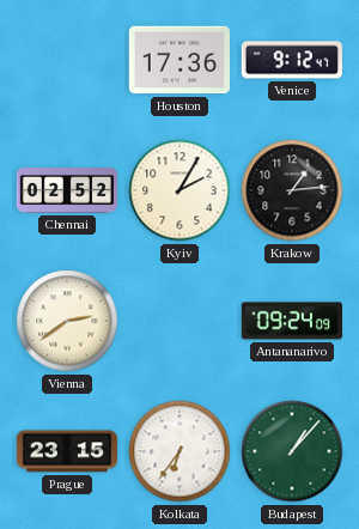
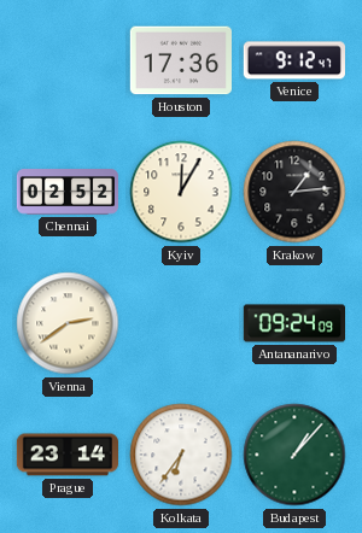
Kyiv: 2:05 -> 12:05
Prague: 23:15 -> 23:14
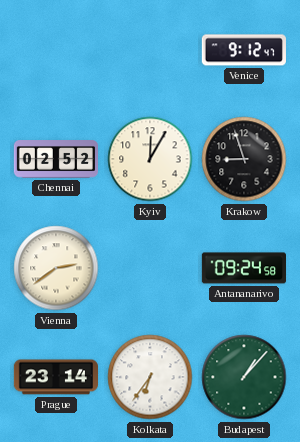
Houston: 17:36 -> none
Krakow: 1:14 -> 8:57
Antananarivo: 09:24:09 -> 09:24:58
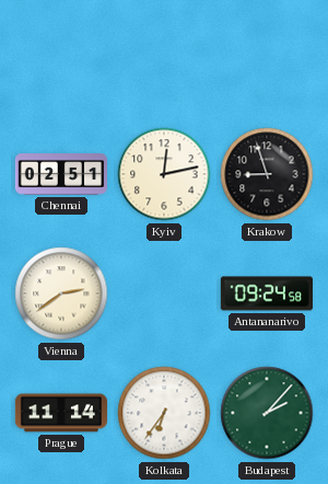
Venice: 9:12 -> none
Chennai: 02:52 -> 02:51
Kyiv: 12:05 -> 12:13
Prague: 23:14 -> 11:14
Budapest: 1:07 -> 2:07
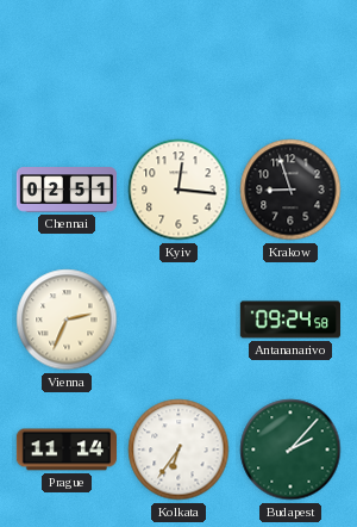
Kyiv: 12:13 -> 12:16
Vienna: 2:39 -> 2:34
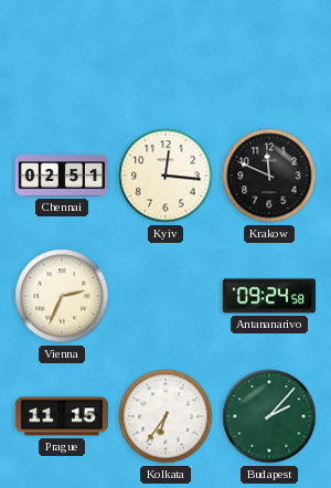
Krakow: 8:57 -> 11:49
Prague: 11:14 -> 11:15
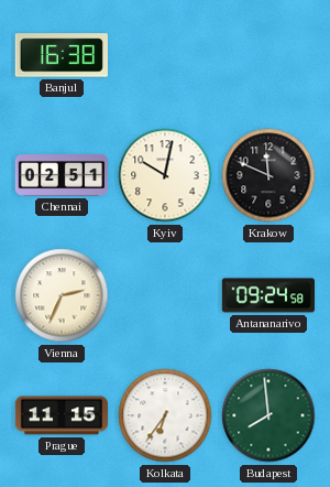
Banjul: none -> 16:38
Kyiv: 12:16 -> 10:02
Budapest: 2:07 -> 7:59
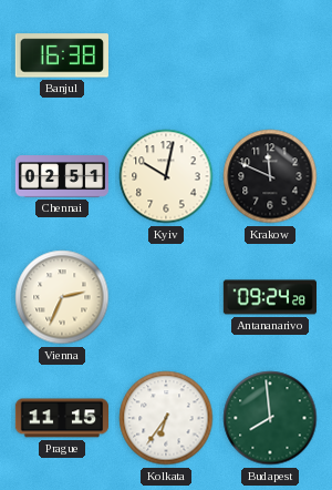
Antananarivo: 09:24:58 -> 09:24:28
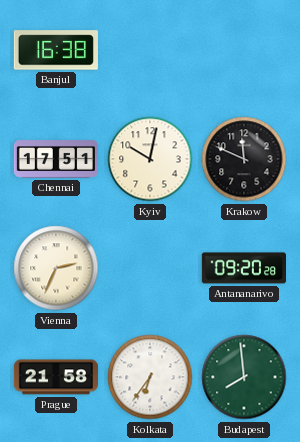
Chennai: 02:51 -> 17:51
Antananarivo: 09:24 -> 09:20
Prague: 11:15 -> 21:58
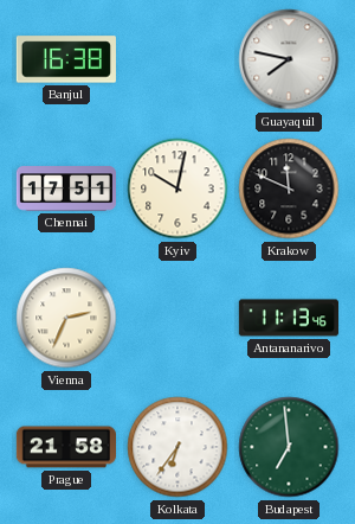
Guayaquil: none -> 7:47
Antananarivo: 09:20 -> 11:13
Budapest: 7:59 -> 6:59
